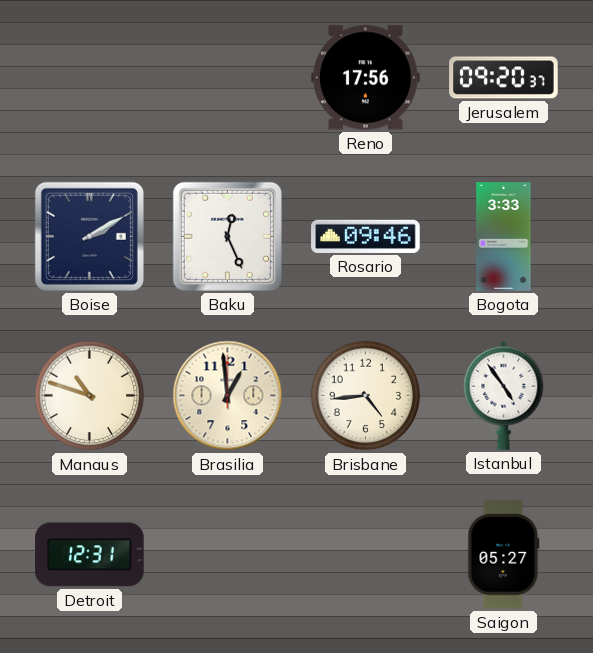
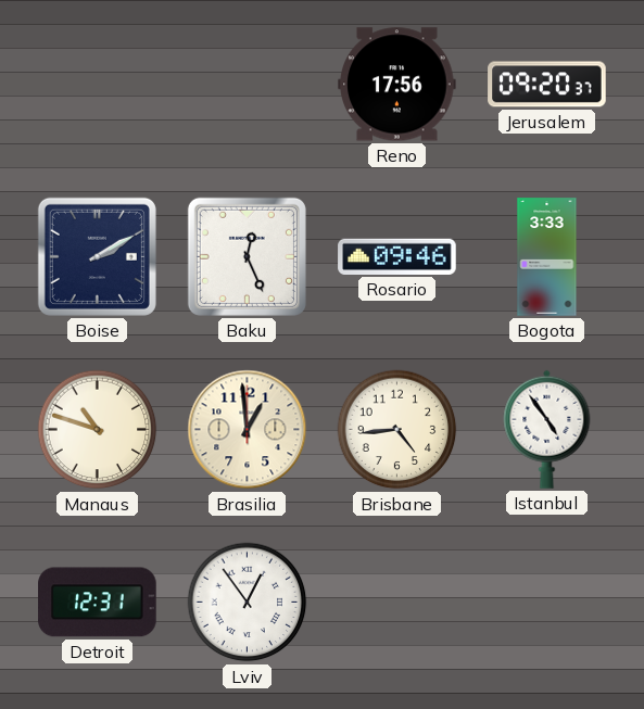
Lviv: none -> 12:54
Saigon: 05:27 -> none
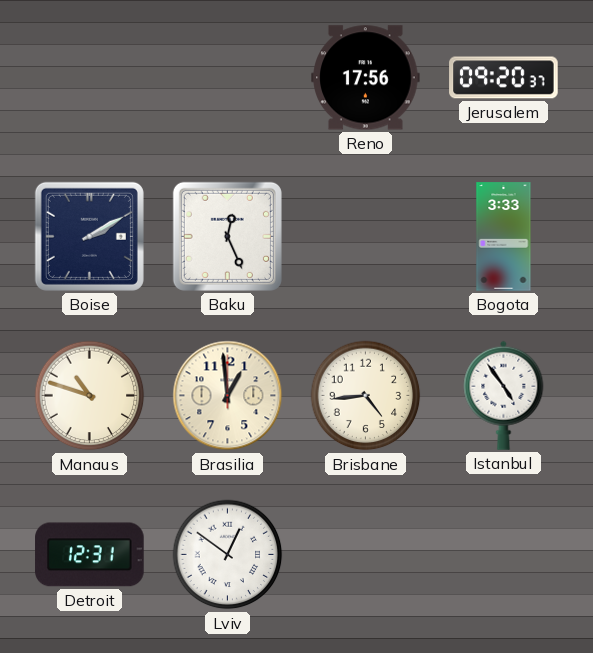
Rosario: 09:46 -> none
Lviv: 12:54 -> 12:51
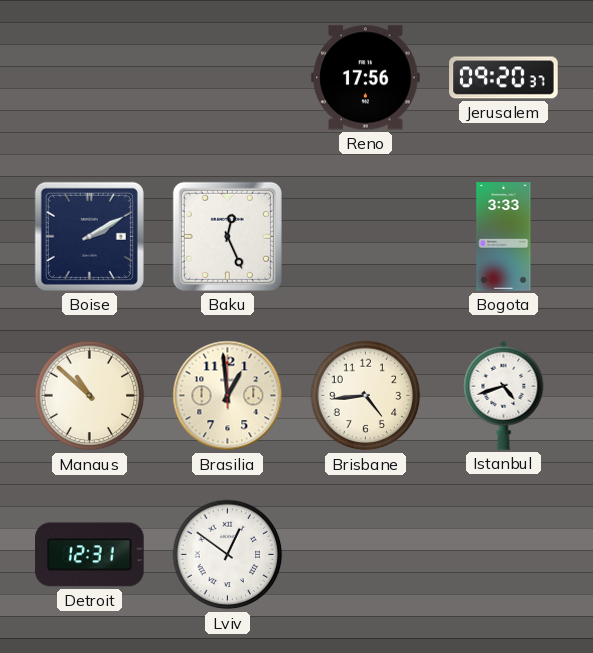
Manaus: 10:48 -> 10:52
Istanbul: 4:54 -> 4:42
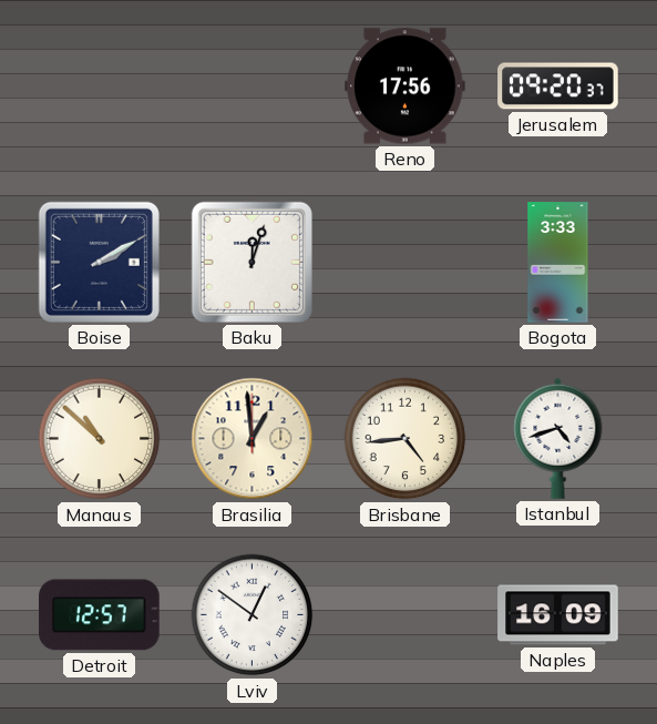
Baku: 12:26 -> 12:03
Detroit: 12:31 -> 12:57
Naples: none -> 16:09
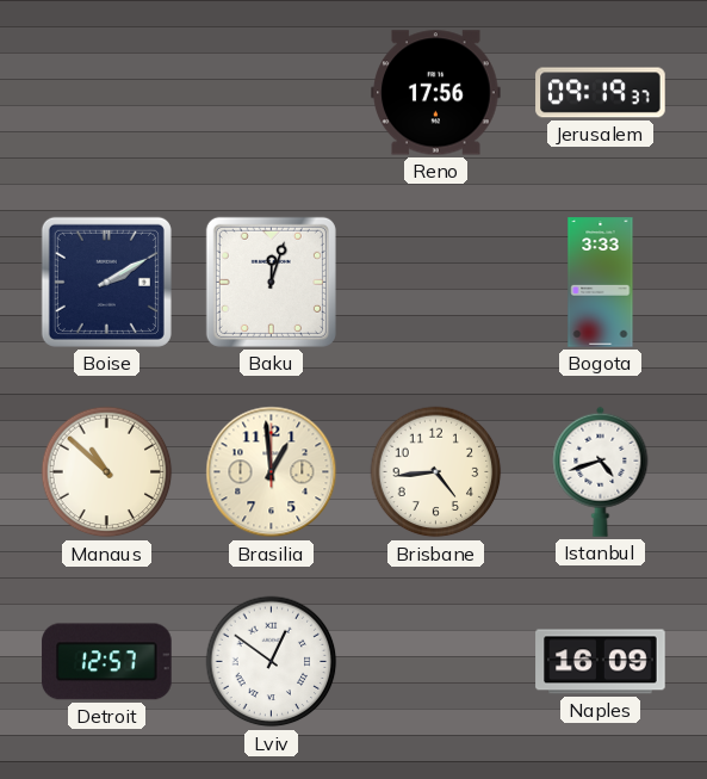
Jerusalem: 09:20 -> 09:19
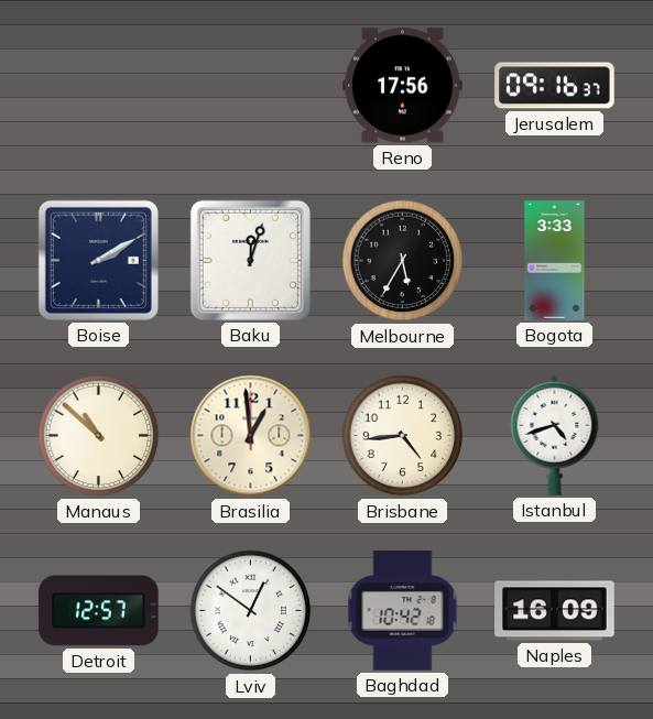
Jerusalem: 09:19 -> 09:16
Melbourne: none -> 5:35
Baghdad: none -> 10:42
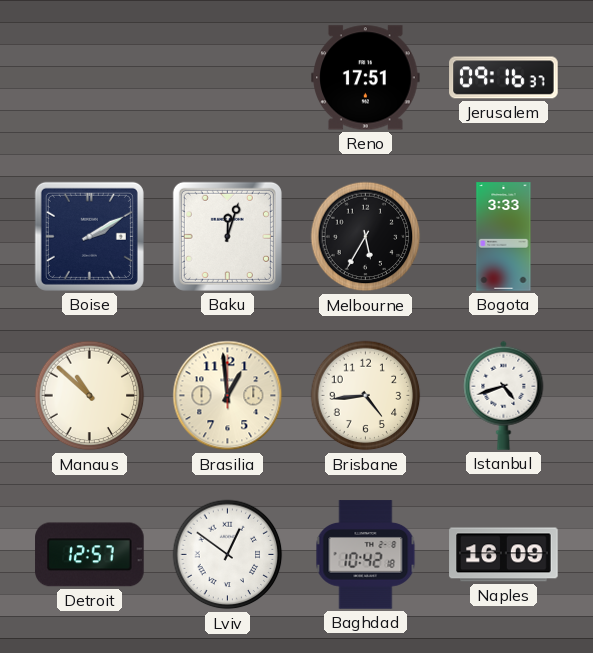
Reno: 17:56 -> 17:51
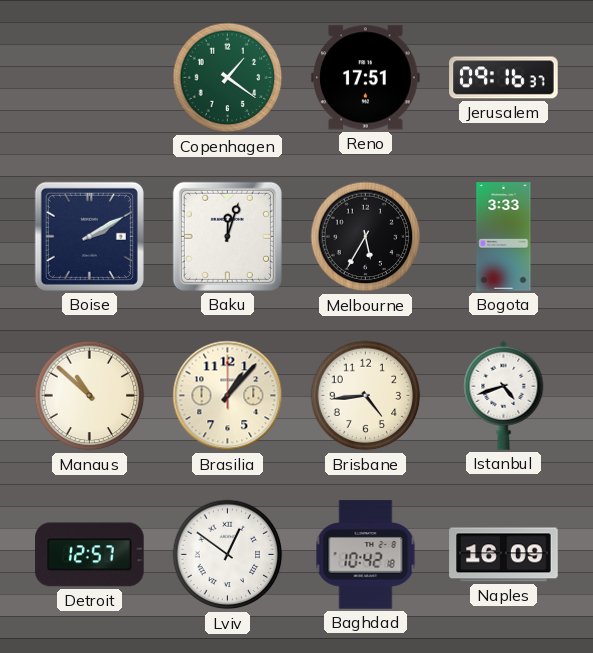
Copenhagen: none -> 1:21
Brasilia: 12:59 -> 1:07
